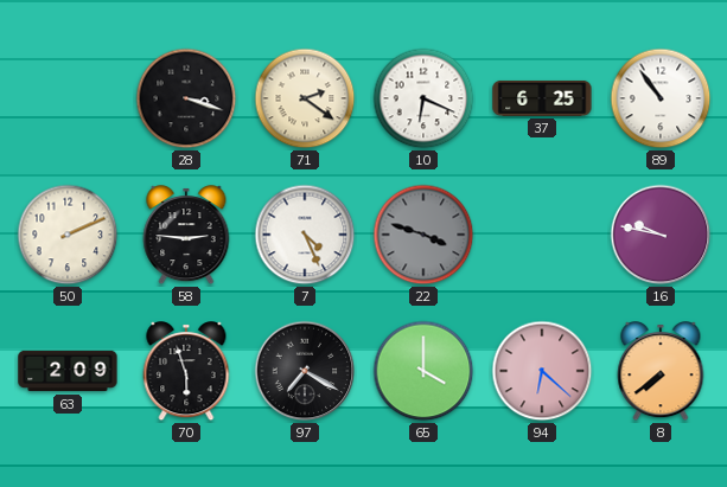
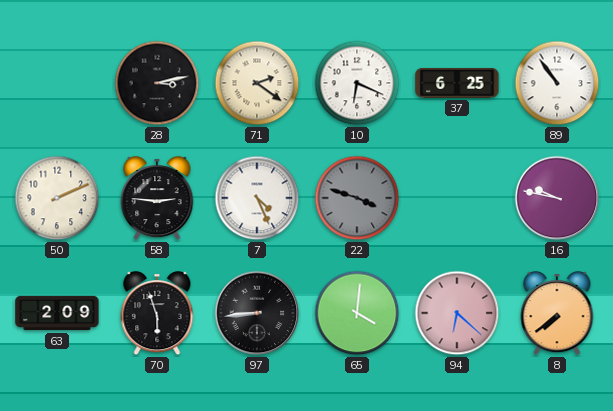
28: 3:18 -> 3:13
97: 7:20 -> 8:44
65: 4:00 -> 4:01
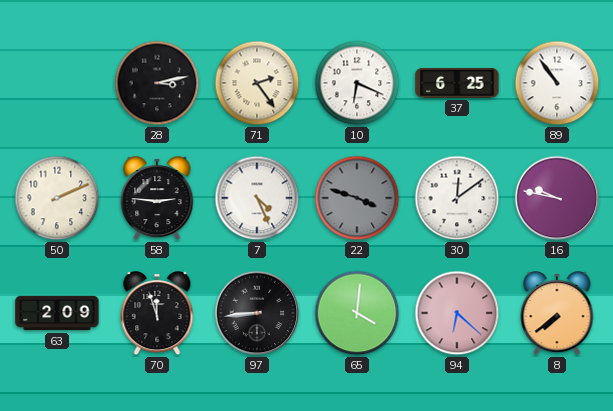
71: 2:21 -> 2:24
30: none -> 12:09
70: 5:57 -> 11:57
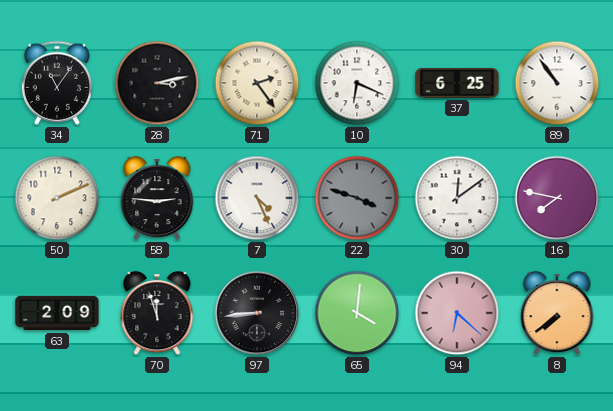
34: none -> 11:06
16: 9:47 -> 7:47
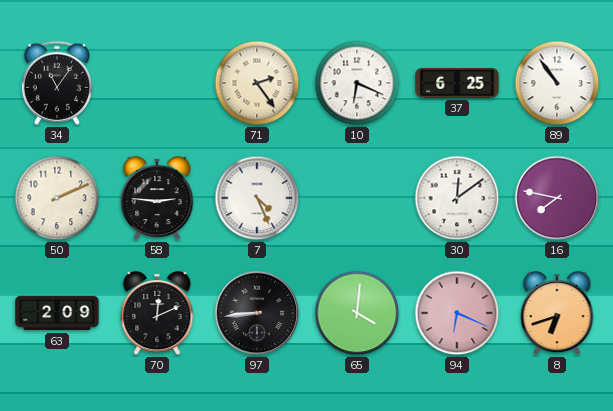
28: 3:13 -> none
22: 3:48 -> none
70: 11:57 -> 12:11
94: 6:22 -> 6:19
8: 7:39 -> 6:42
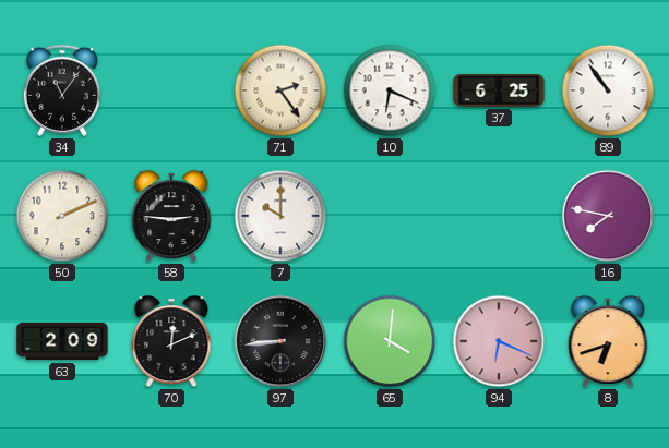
7: 4:26 -> 10:00
30: 12:09 -> none
